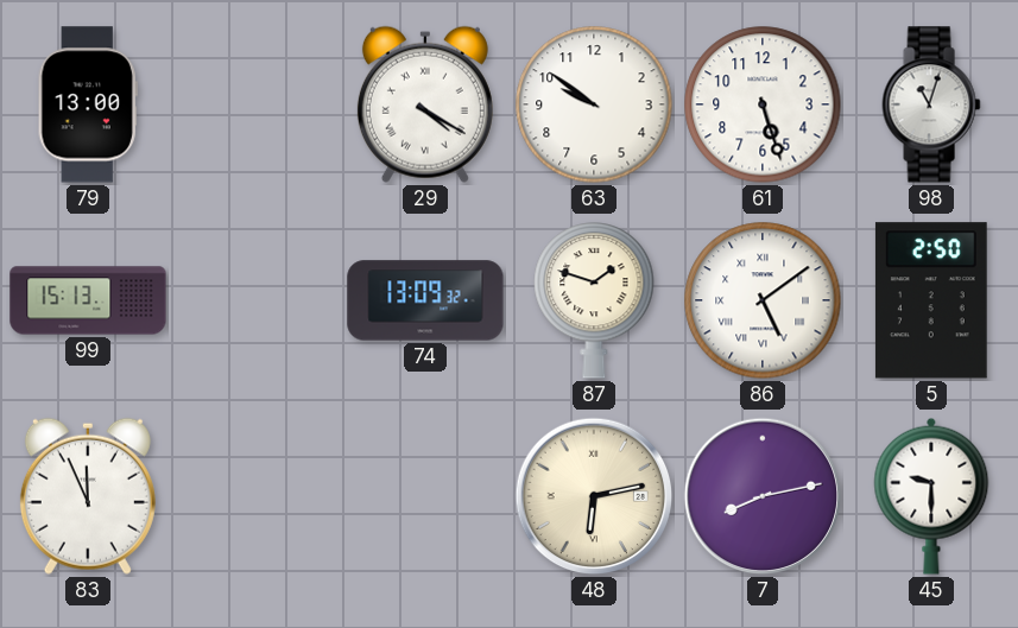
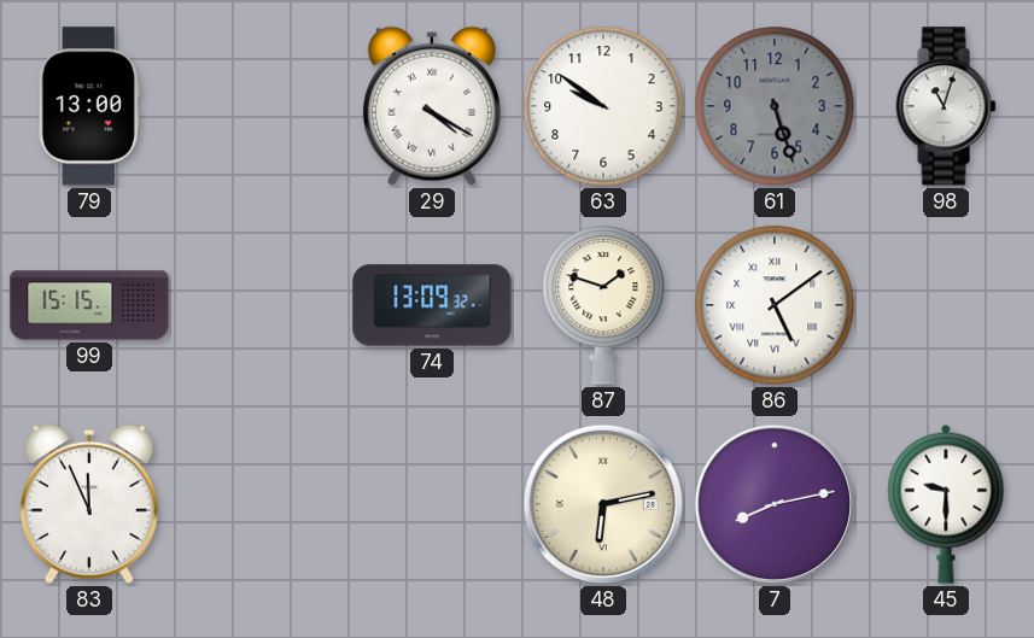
61 dial: white -> grey
99: 15:13 -> 15:15
5: 2:50 -> none
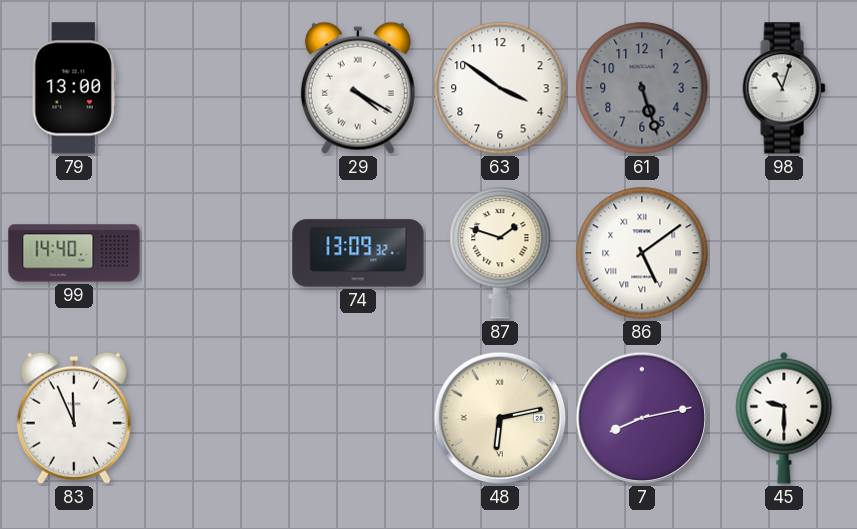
63: 9:51 -> 3:51
99: 15:15 -> 14:40
